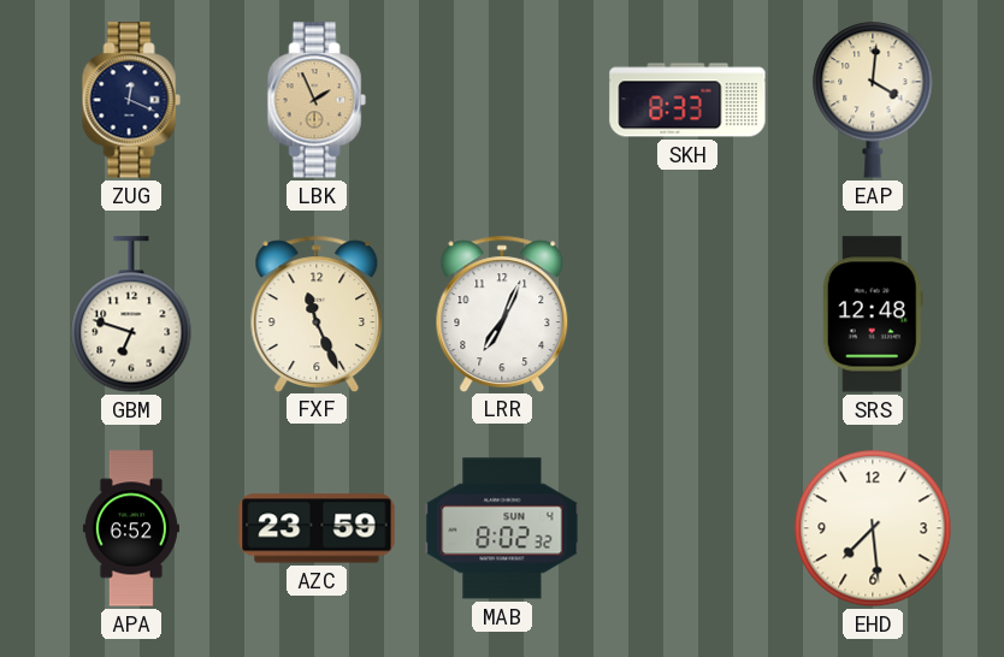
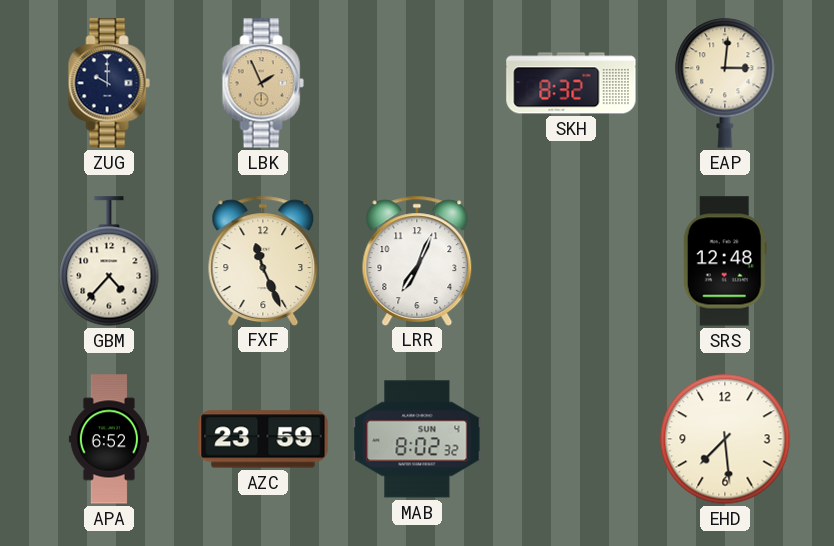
ZUG: 12:19 -> 10:00
SKH: 8:33 -> 8:32
EAP: 4:01 -> 3:01
GBM: 6:48 -> 4:37
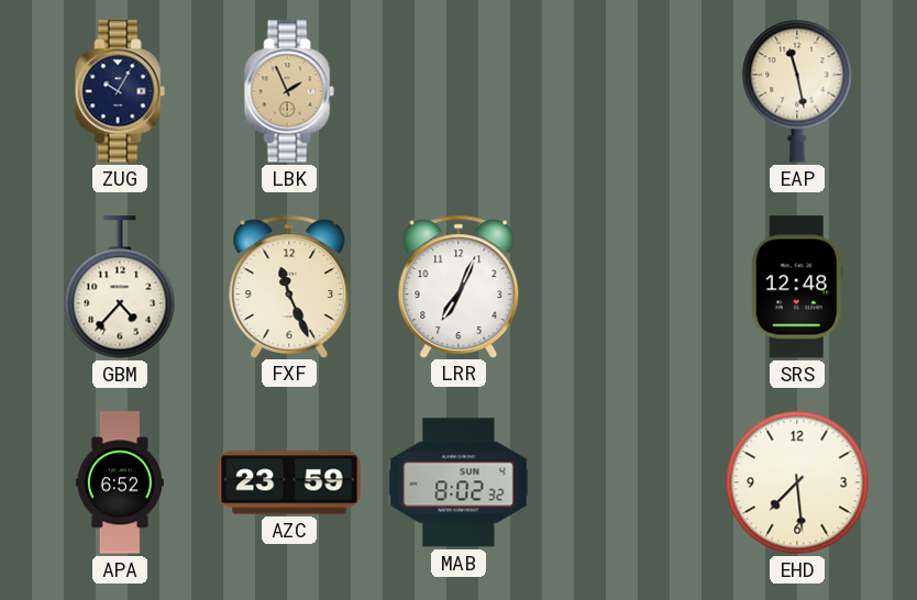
ZUG: 10:00 -> 10:05
SKH: 8:32 -> none
EAP: 3:01 -> 11:28
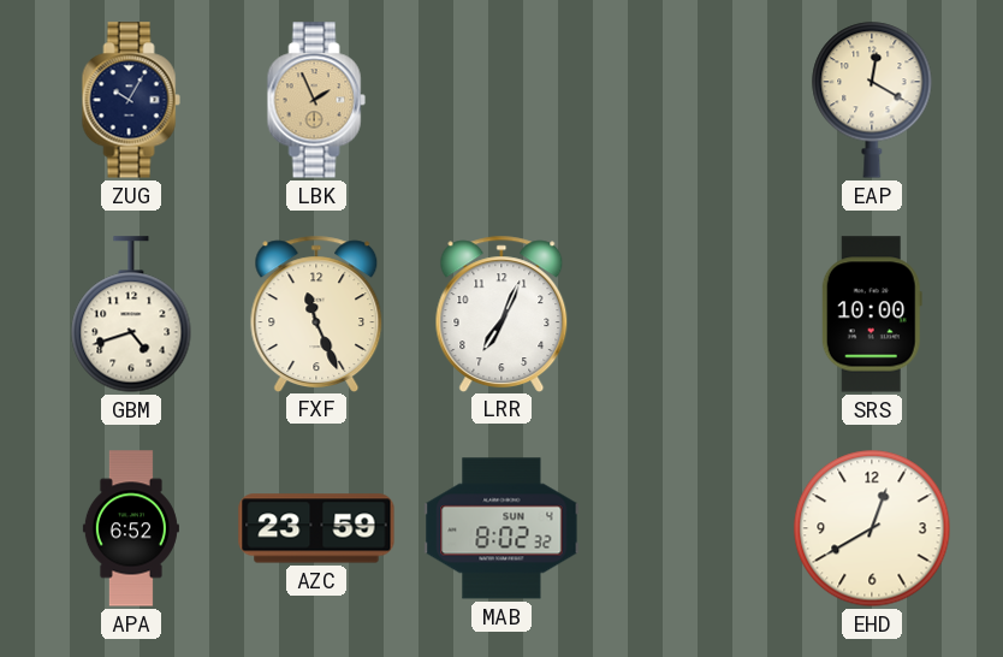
EAP: 11:28 -> 12:20
GBM: 4:37 -> 4:42
SRS: 12:48 -> 10:00
EHD: 7:29 -> 12:40
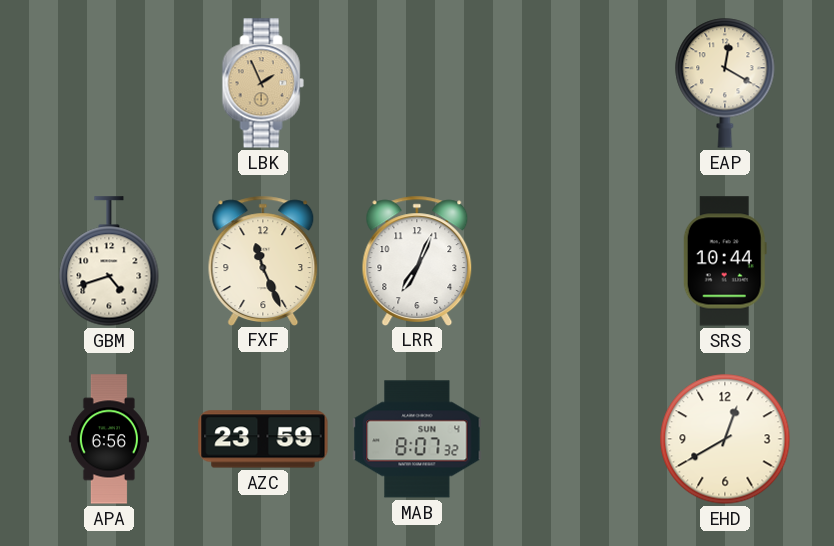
ZUG: 10:05 -> none
SRS: 10:00 -> 10:44
APA: 6:52 -> 6:56
MAB: 8:02 -> 8:07
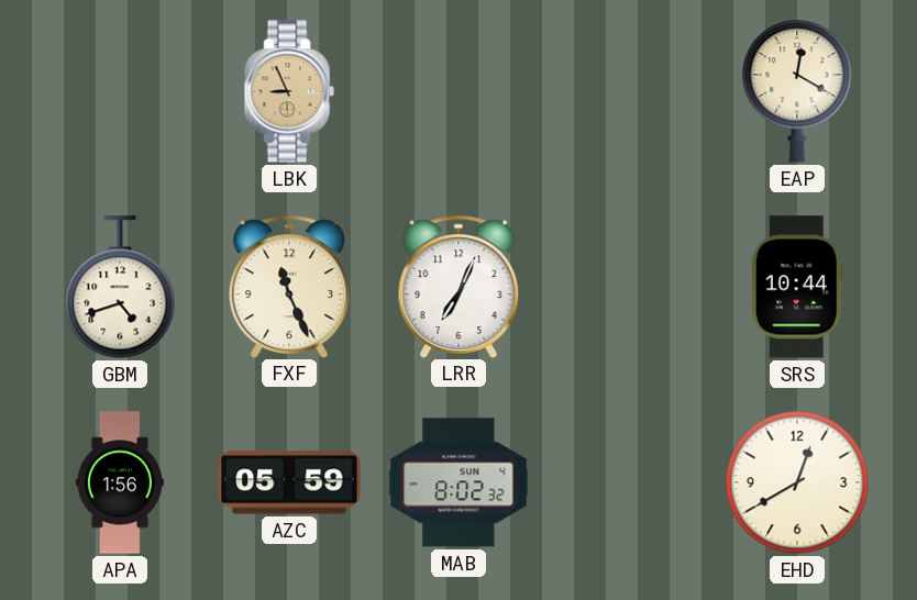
LBK: 1:56 -> 8:56
APA: 6:56 -> 1:56
AZC: 23:59 -> 05:59
MAB: 8:07 -> 8:02
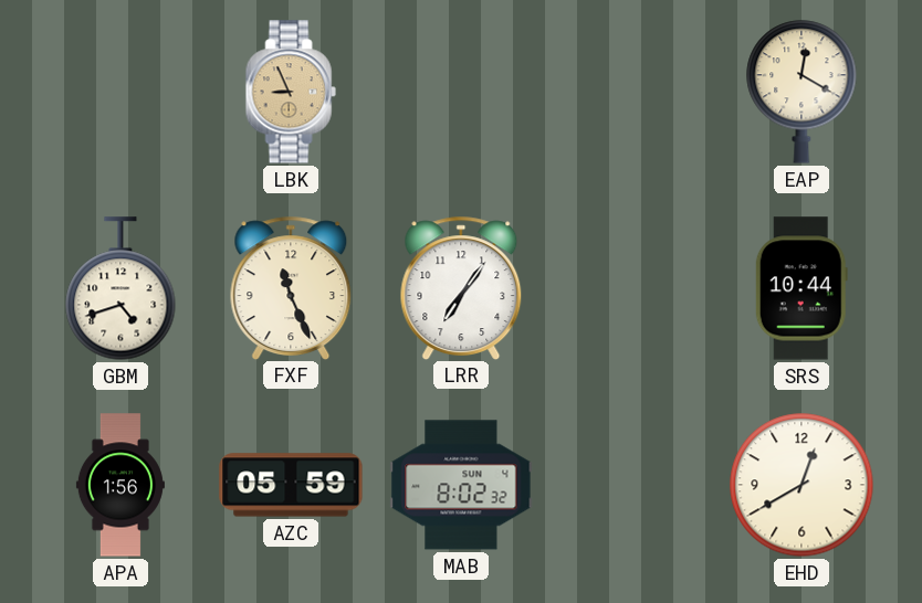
LRR: 7:04 -> 7:06
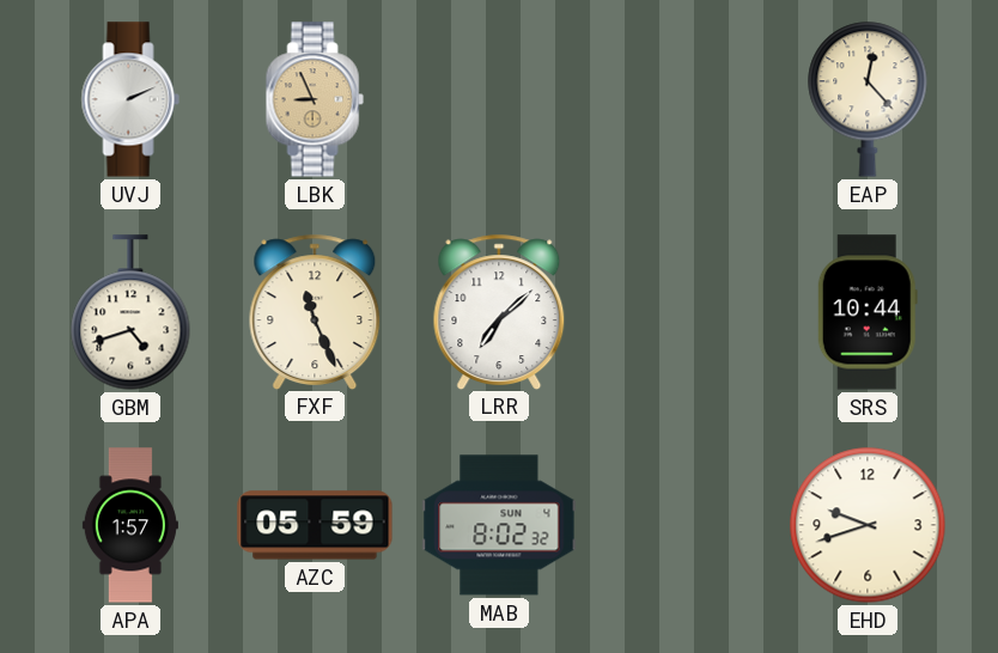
UVJ: none -> 2:11
EAP: 12:20 -> 12:23
LRR: 7:06 -> 7:08
APA: 1:56 -> 1:57
EHD: 12:40 -> 9:42
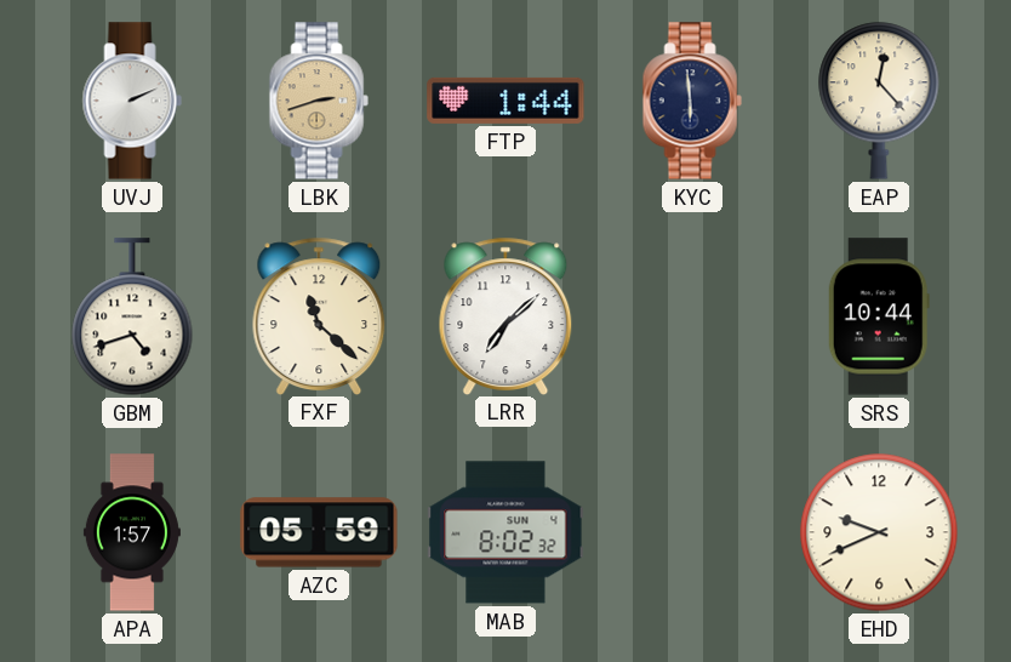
LBK: 8:56 -> 2:42
FTP: none -> 1:44
KYC: none -> 5:59
FXF: 11:26 -> 11:22
EHD: 9:42 -> 9:41
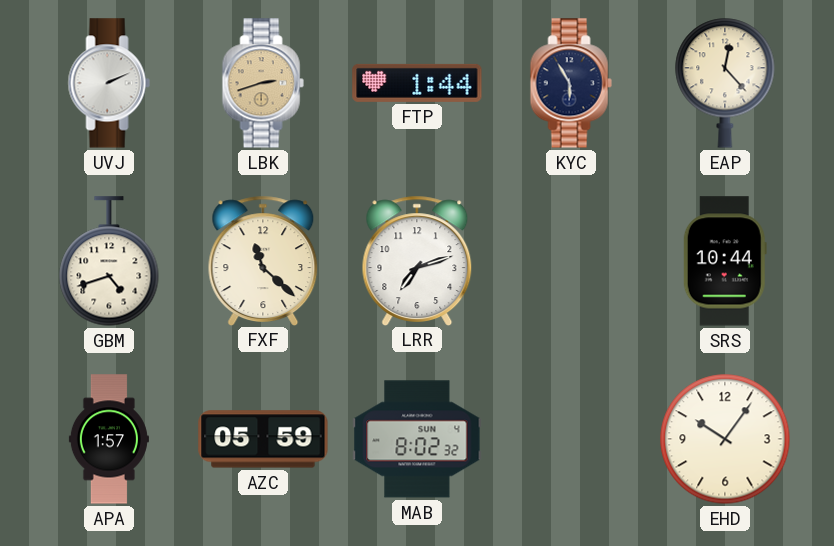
KYC: 5:59 -> 5:55
LRR: 7:08 -> 7:12
EHD: 9:41 -> 10:06
